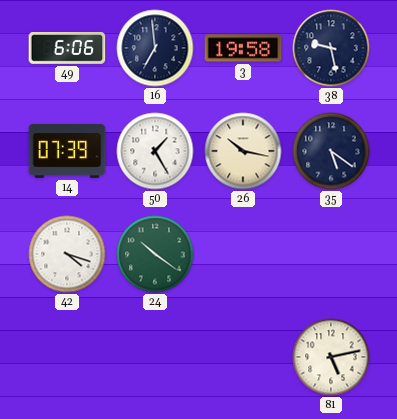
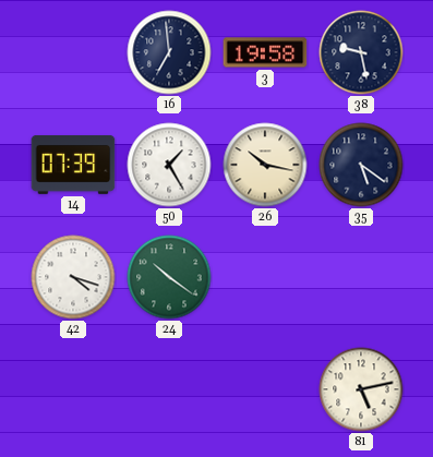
49: 6:06 -> none
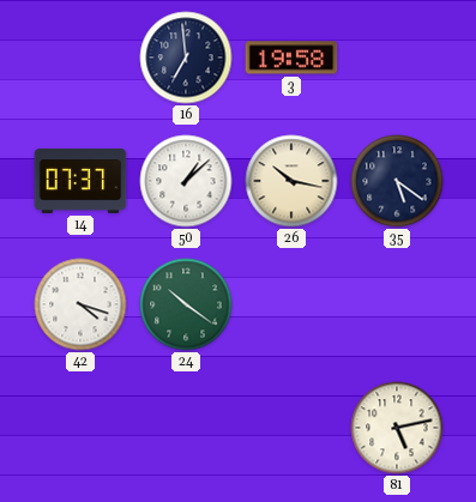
38: 9:28 -> none
14: 07:39 -> 07:37
50: 1:25 -> 1:08
